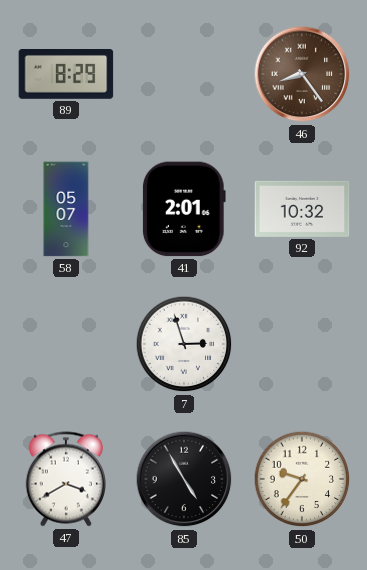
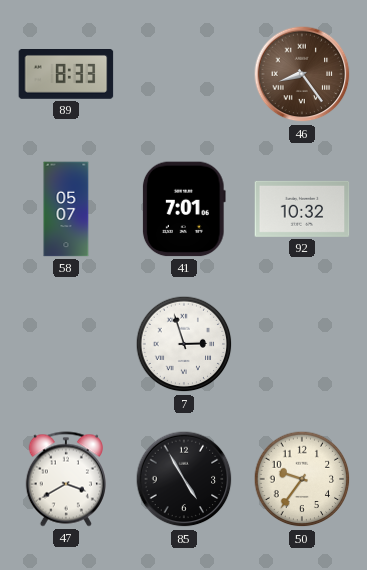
89: 8:29 -> 8:33
41: 2:01 -> 7:01
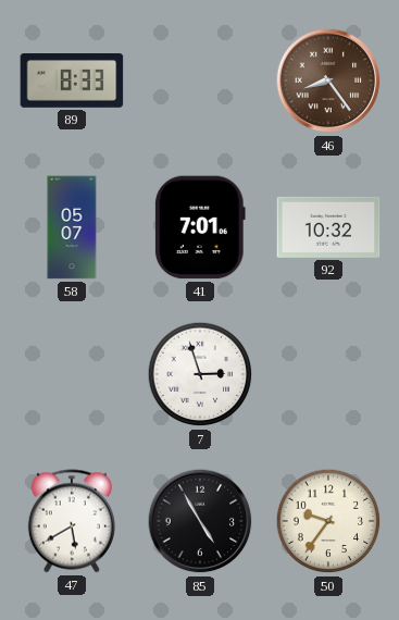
47: 3:40 -> 5:40
